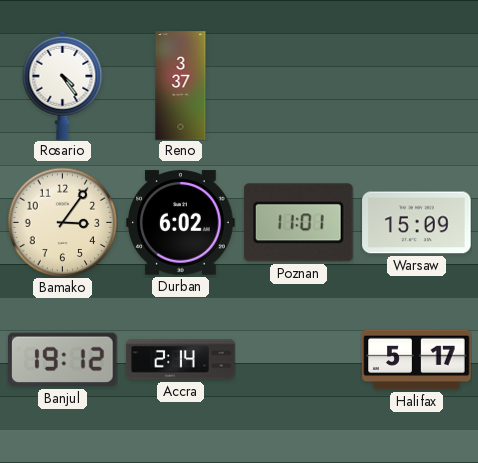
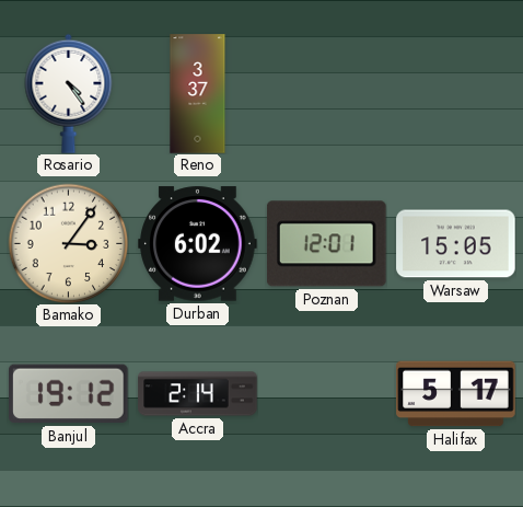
Poznan: 11:01 -> 12:01
Warsaw: 15:09 -> 15:05
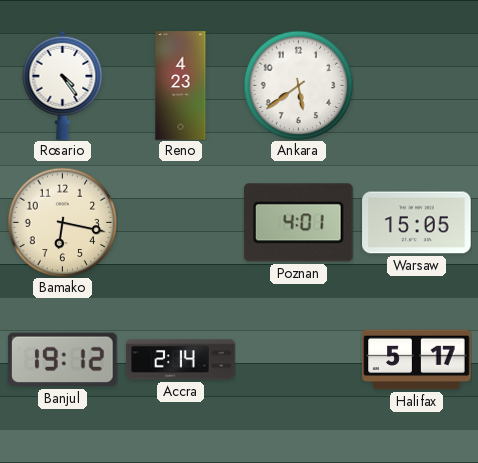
Reno: 3:37 -> 4:23
Ankara: none -> 5:39
Bamako: 3:06 -> 6:17
Durban: 6:02 -> none
Poznan: 12:01 -> 4:01
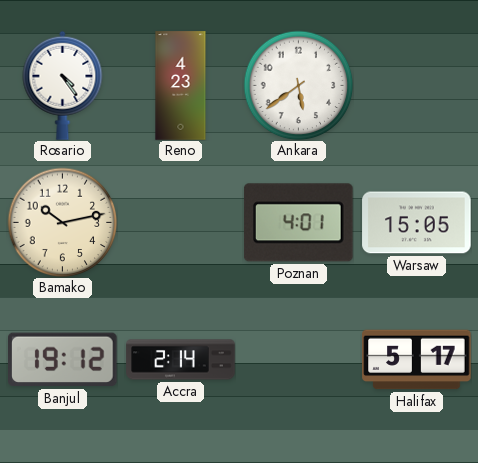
Bamako: 6:17 -> 10:13
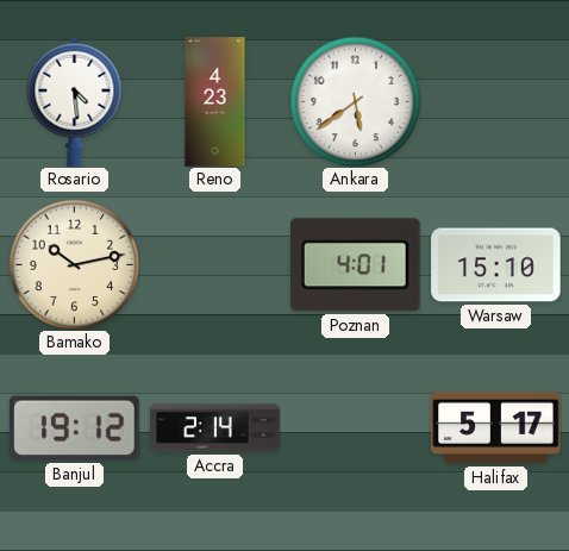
Rosario: 4:24 -> 4:29
Warsaw: 15:05 -> 15:10
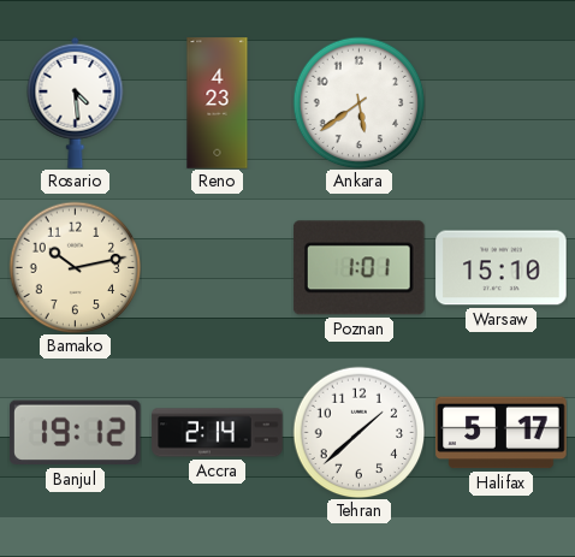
Poznan: 4:01 -> 1:01
Tehran: none -> 1:38
